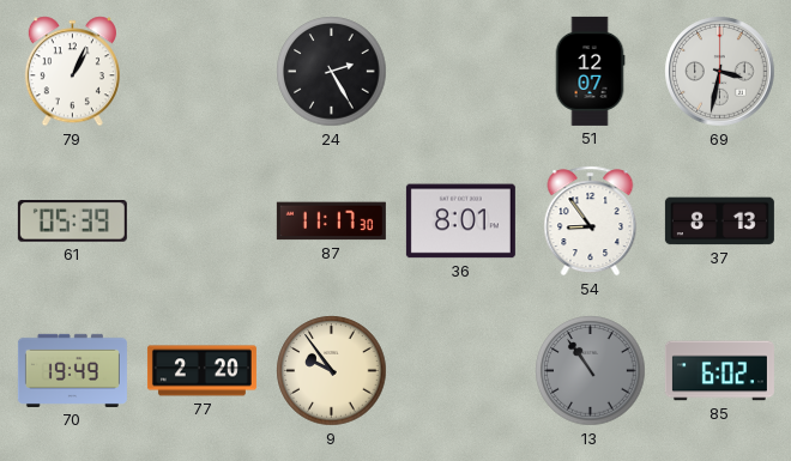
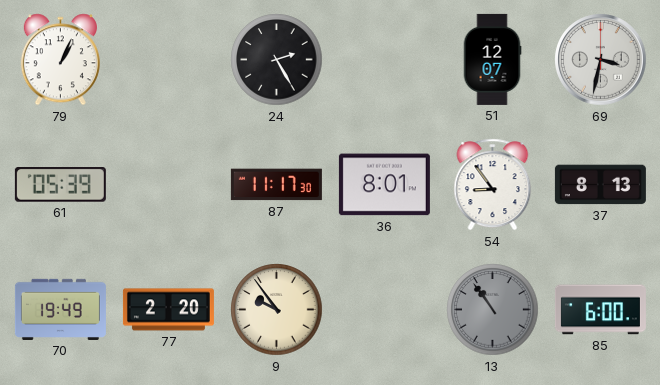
85: 6:02 -> 6:00
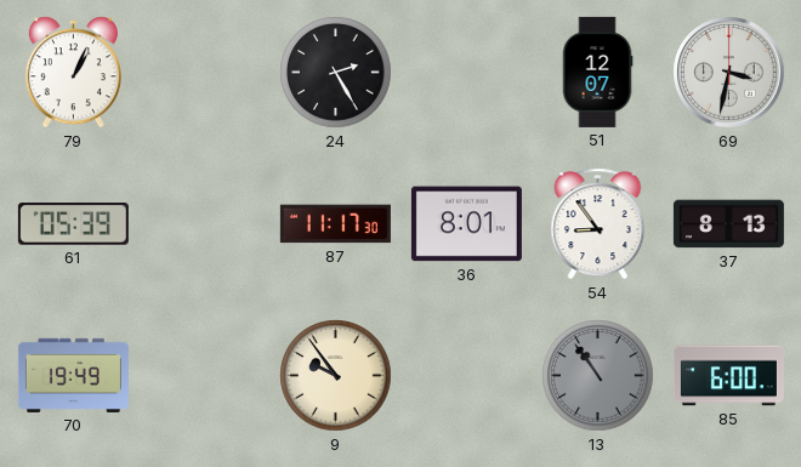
77: 2:20 -> none
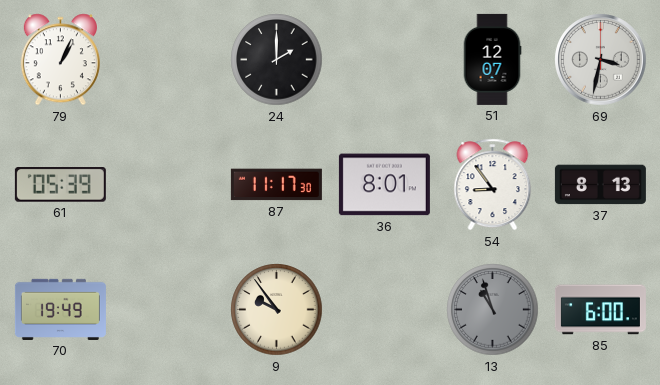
24: 2:25 -> 2:00
13: 10:54 -> 10:57
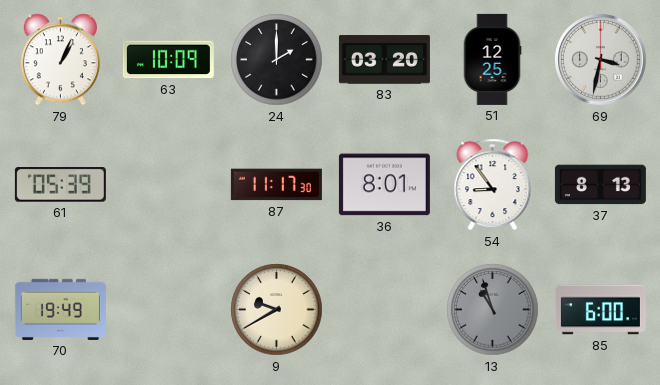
63: none -> 10:09
83: none -> 03:20
51: 12:07 -> 12:25
9: 9:54 -> 9:40
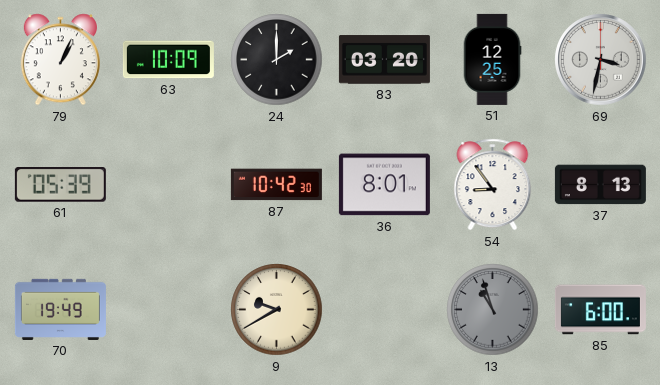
87: 11:17 -> 10:42
